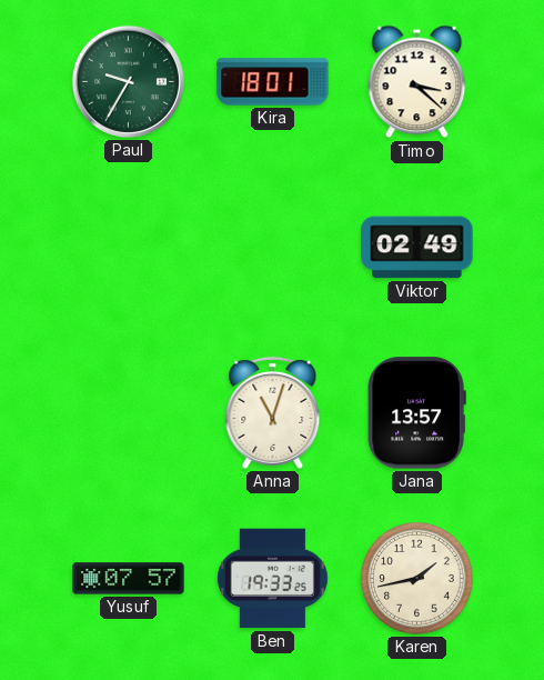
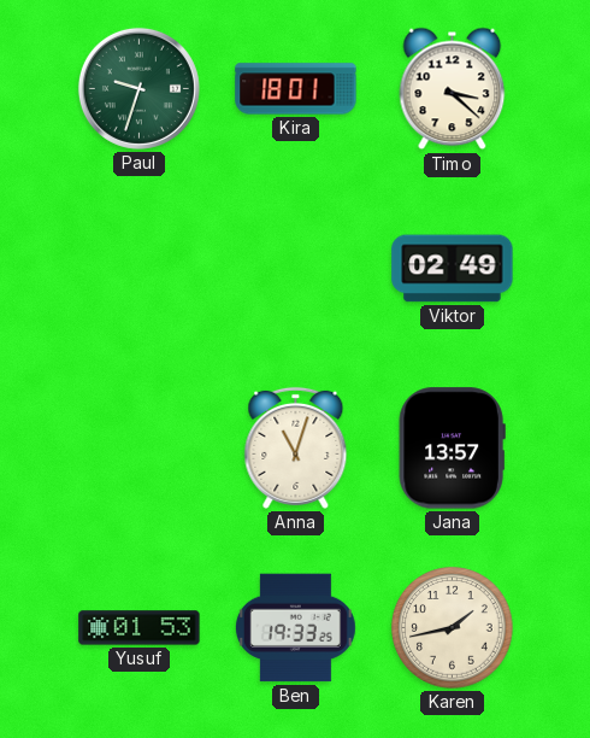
Paul: 9:35 -> 9:33
Yusuf: 07:57 -> 01:53
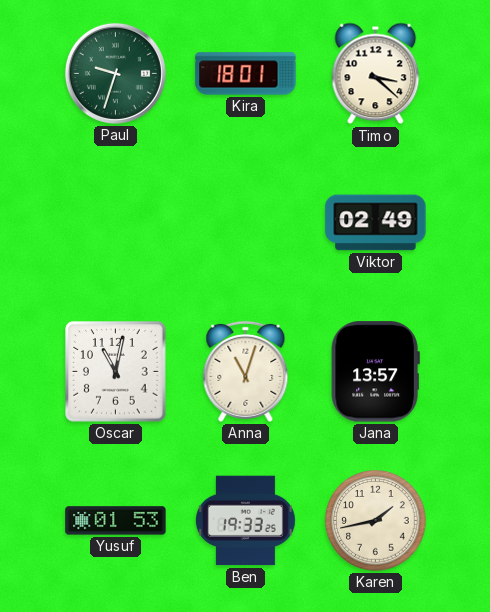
Oscar: none -> 11:02
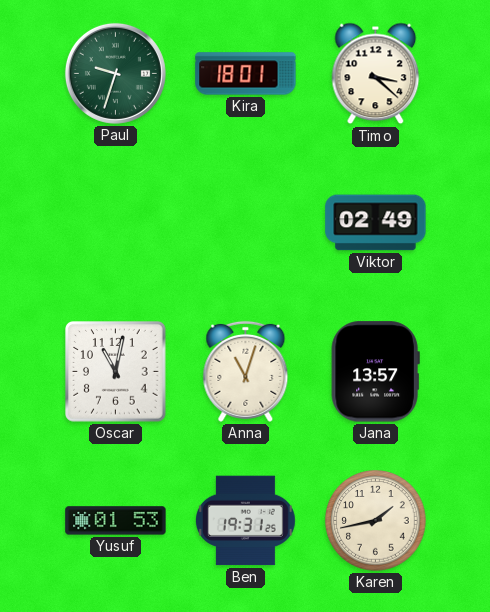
Ben: 19:33 -> 19:31
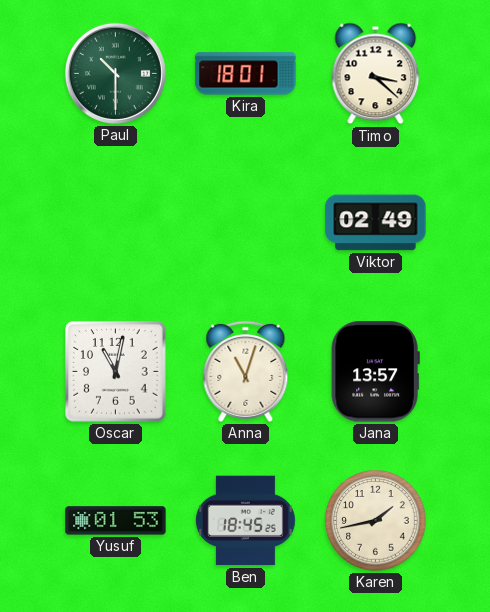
Paul: 9:33 -> 10:30
Ben: 19:31 -> 18:45
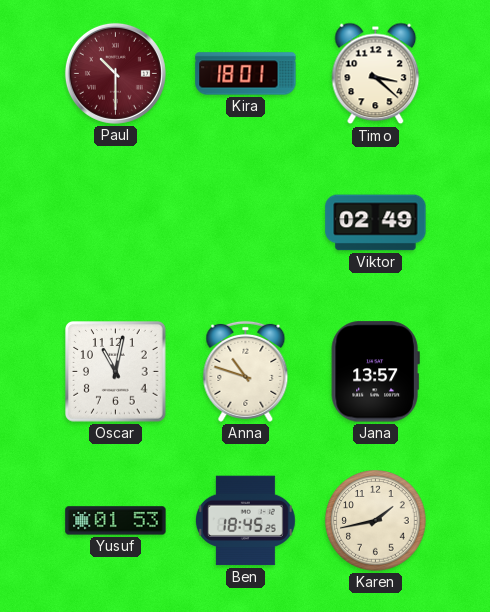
Paul dial: green -> burgundy
Anna: 11:03 -> 10:48
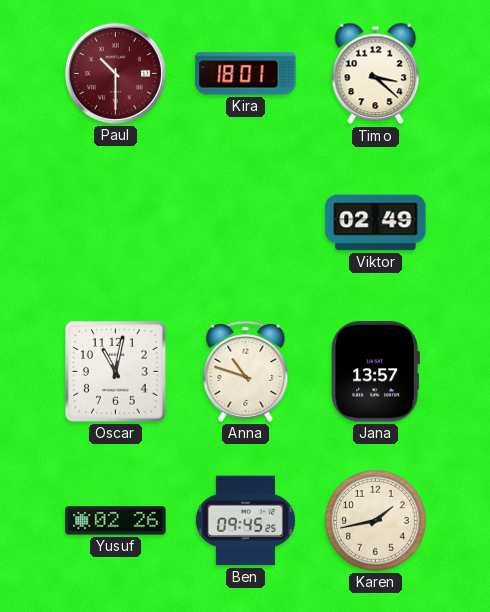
Yusuf: 01:53 -> 02:26
Ben: 18:45 -> 09:45
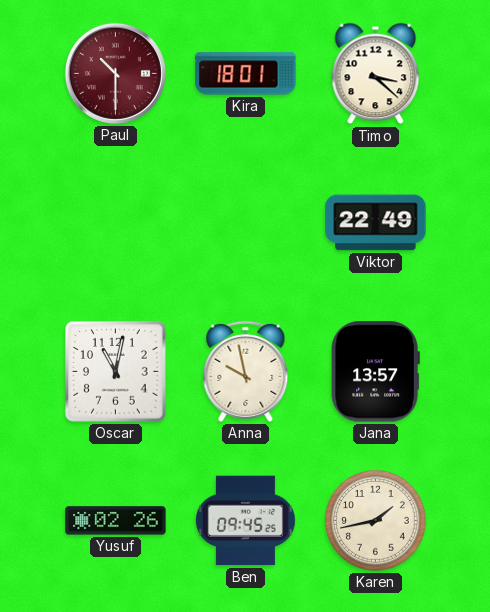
Viktor: 02:49 -> 22:49
Anna: 10:48 -> 9:58
